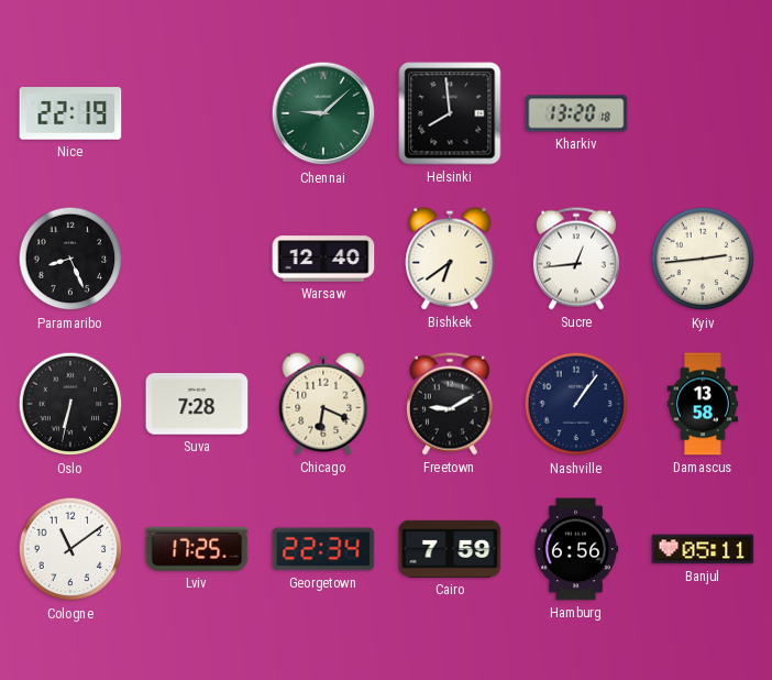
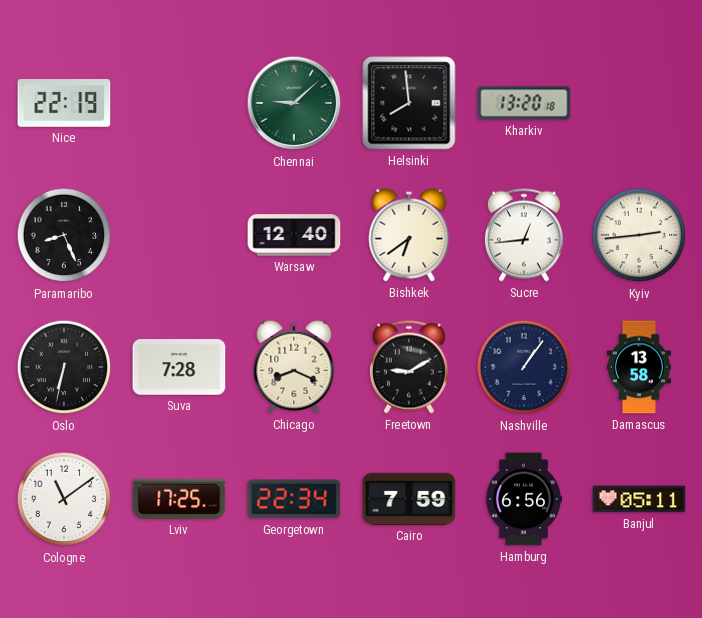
Chicago: 6:19 -> 8:19
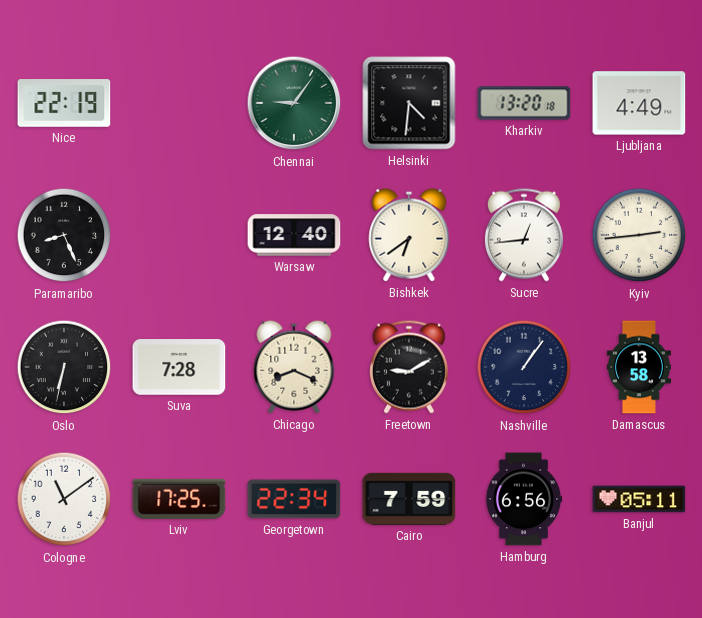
Chennai: 9:08 -> 9:06
Helsinki: 7:59 -> 4:31
Ljubljana: none -> 4:49
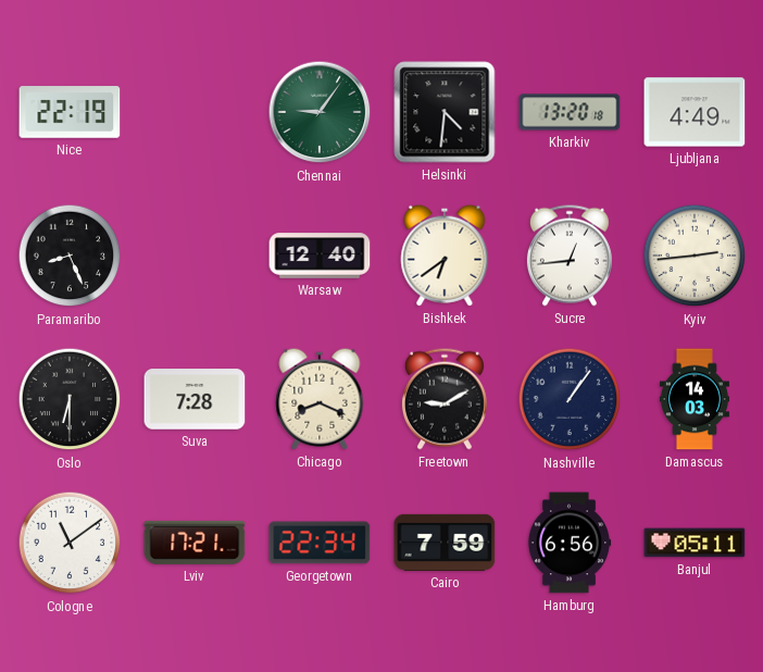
Oslo: 6:32 -> 6:30
Damascus: 13:58 -> 14:03
Lviv: 17:25 -> 17:21
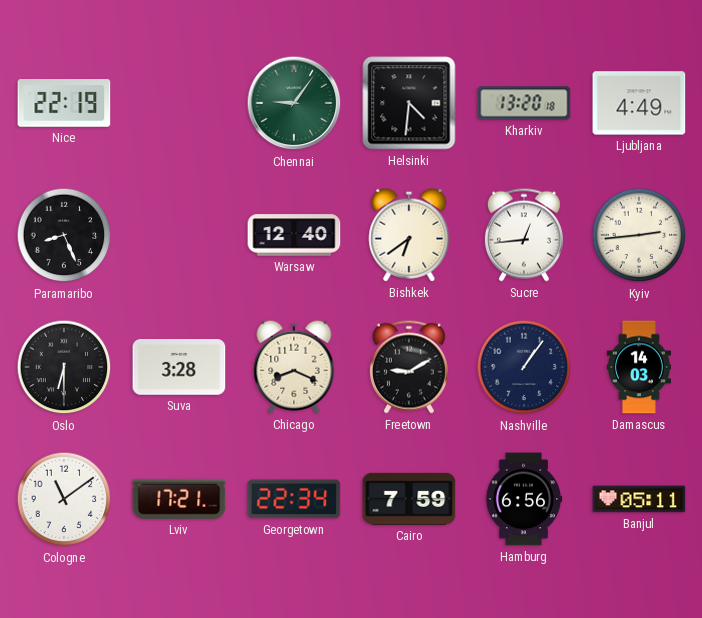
Suva: 7:28 -> 3:28
